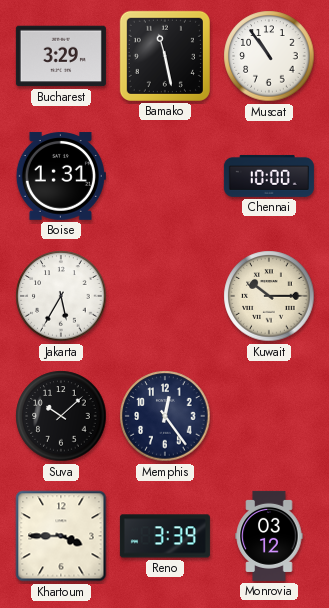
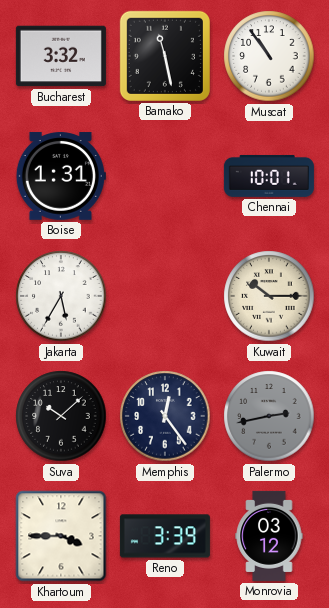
Bucharest: 3:29 -> 3:32
Chennai: 10:00 -> 10:01
Palermo: none -> 2:43
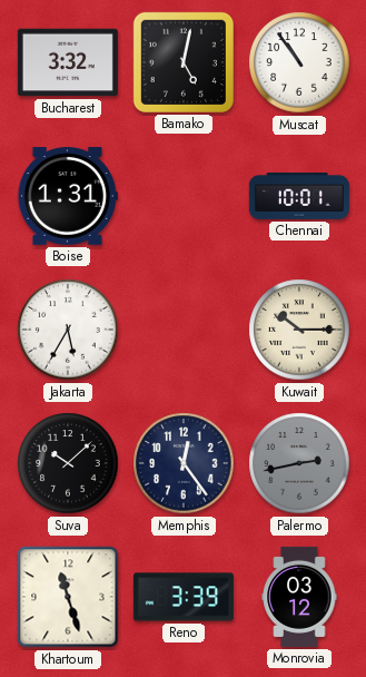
Bamako: 11:28 -> 5:02
Khartoum: 3:45 -> 11:27
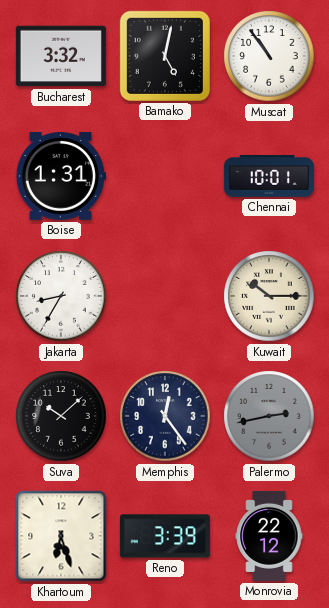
Jakarta: 5:35 -> 8:35
Khartoum: 11:27 -> 6:27
Monrovia: 03:12 -> 22:12
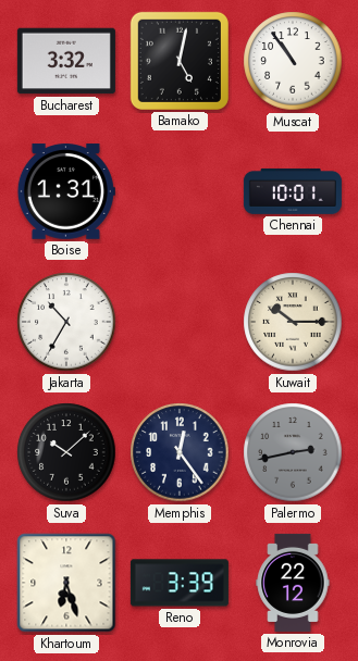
Jakarta: 8:35 -> 10:35
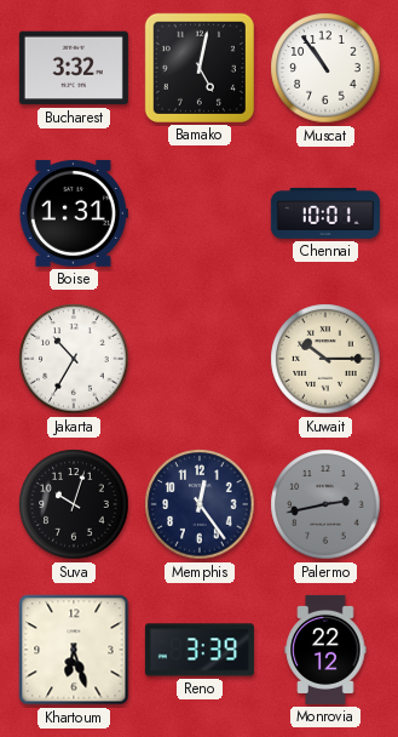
Suva: 10:08 -> 10:03
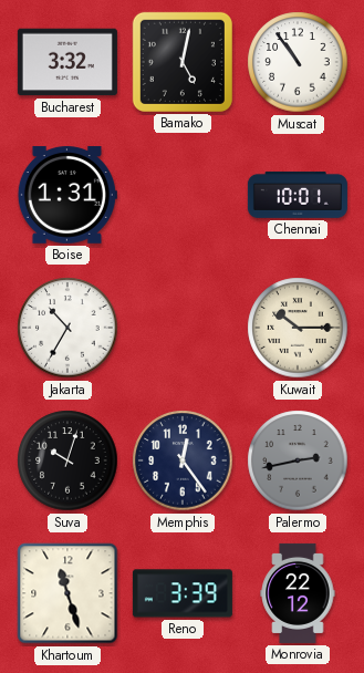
Khartoum: 6:27 -> 11:27
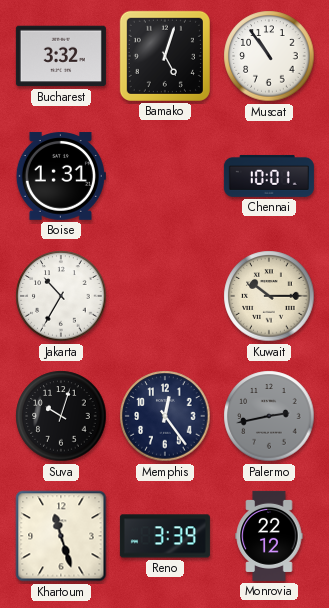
Bamako: 5:02 -> 5:03
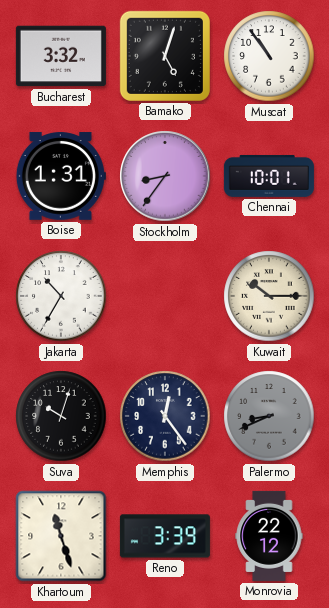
Stockholm: none -> 8:36
Palermo: 2:43 -> 8:41
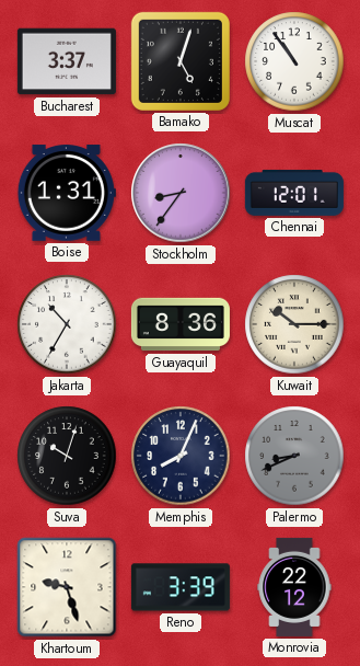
Bucharest: 3:32 -> 3:37
Chennai: 10:01 -> 12:01
Guayaquil: none -> 8:36
Memphis: 12:24 -> 8:04
Khartoum: 11:27 -> 9:27
